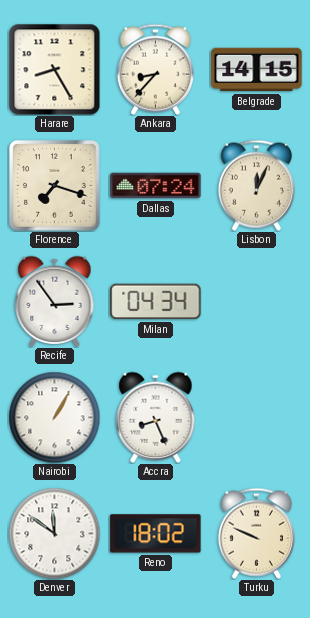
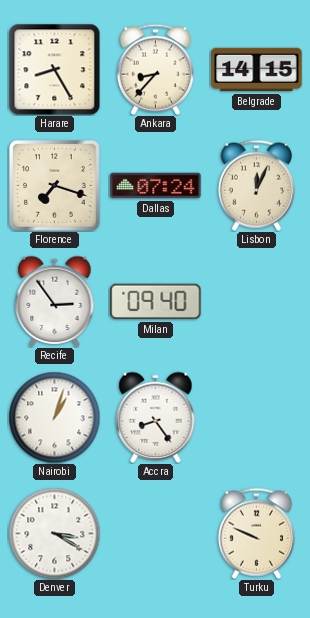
Milan: 04:34 -> 09:40
Nairobi: 1:05 -> 1:03
Accra: 8:26 -> 8:24
Denver: 11:51 -> 3:20
Reno: 18:02 -> none
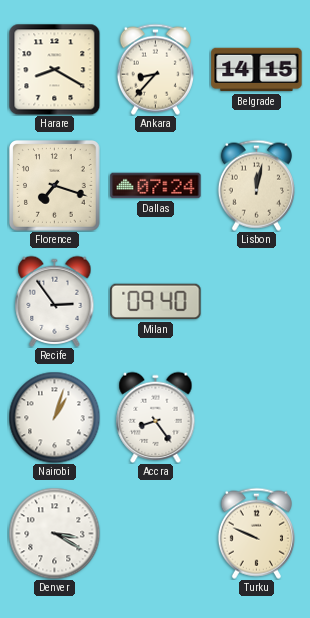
Harare: 8:25 -> 8:20
Lisbon: 12:04 -> 12:02
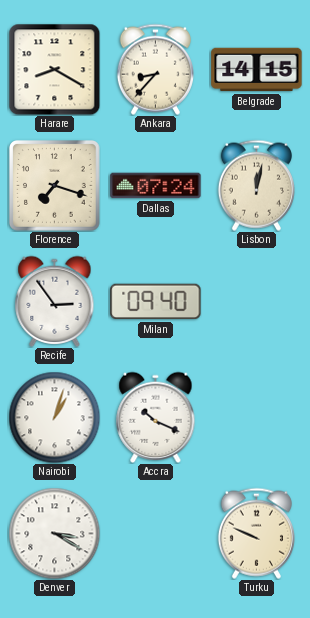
Accra: 8:24 -> 10:19
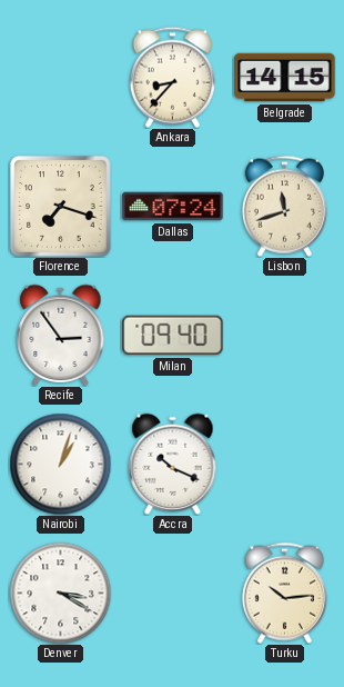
Harare: 8:20 -> none
Lisbon: 12:02 -> 11:42
Turku: 9:49 -> 10:14
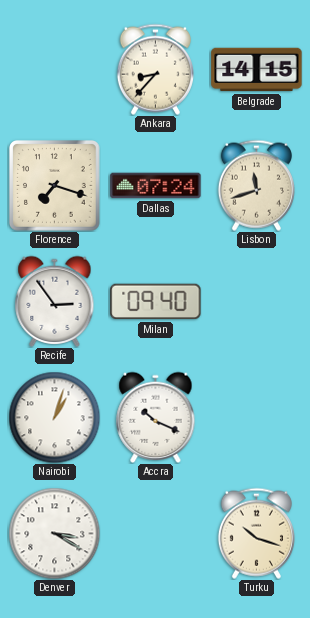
Turku: 10:14 -> 10:18
